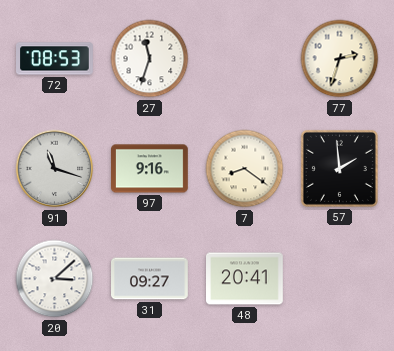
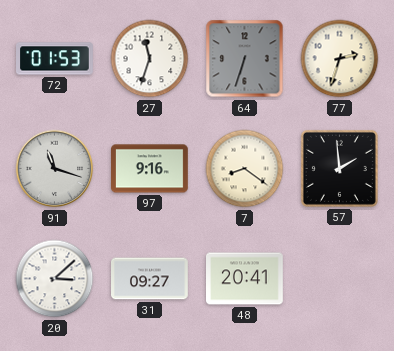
72: 08:53 -> 01:53
64: none -> 6:33
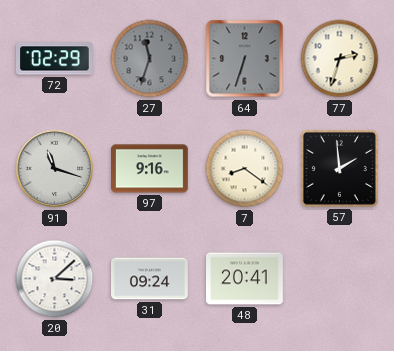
72: 01:53 -> 02:29
27 dial: white -> grey
31: 09:27 -> 09:24
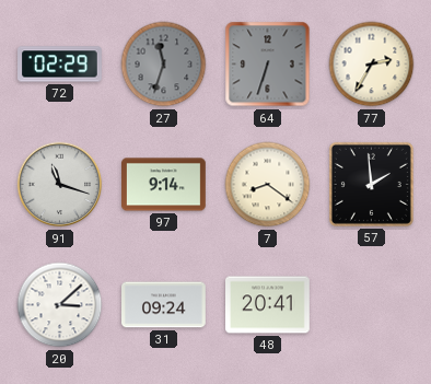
77: 2:33 -> 2:35
97: 9:16 -> 9:14
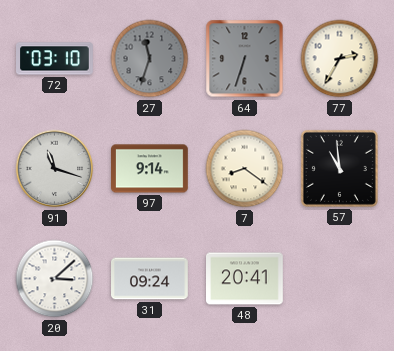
72: 02:29 -> 03:10
57: 1:59 -> 10:59
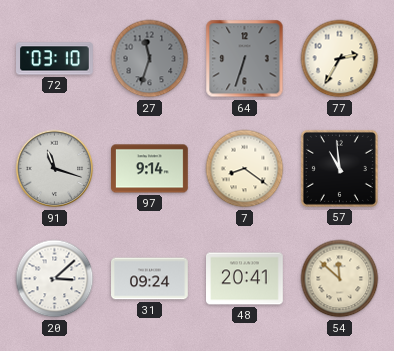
54: none -> 11:52
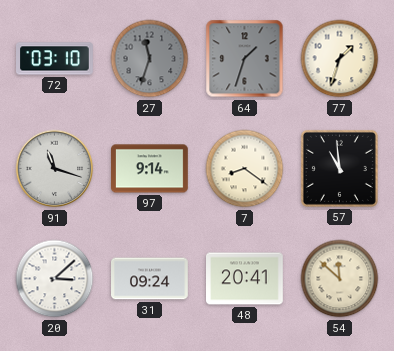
64: 6:33 -> 1:33
77: 2:35 -> 1:33
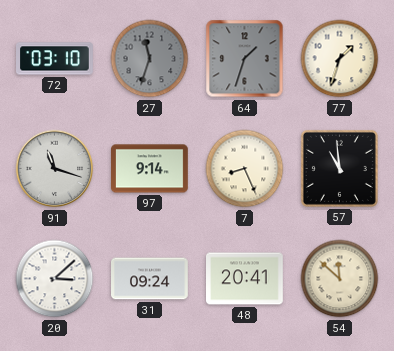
7: 8:21 -> 8:26
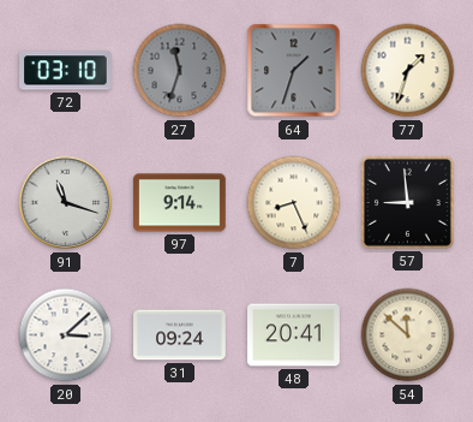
57: 10:59 -> 8:59
